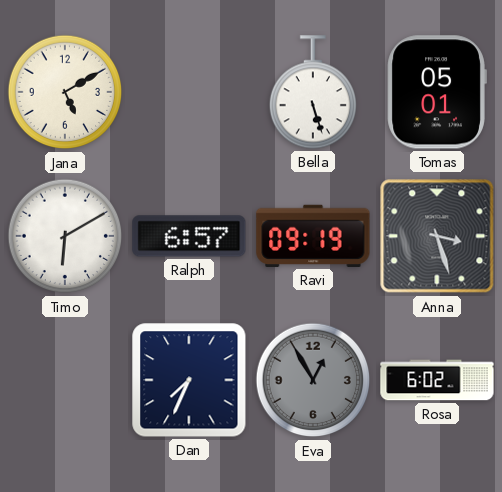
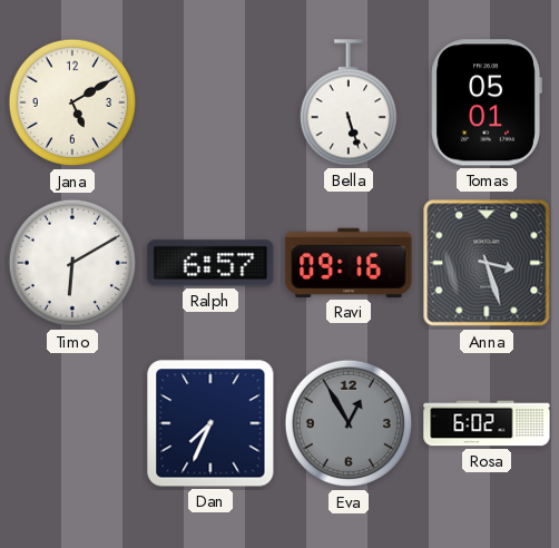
Ravi: 09:19 -> 09:16
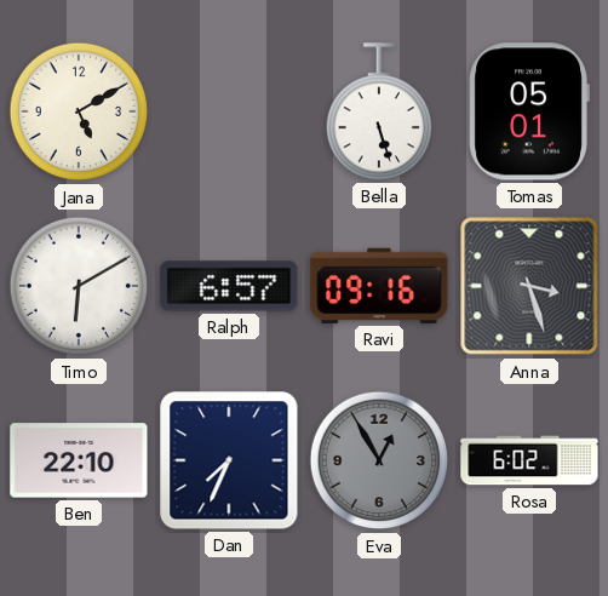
Ben: none -> 22:10
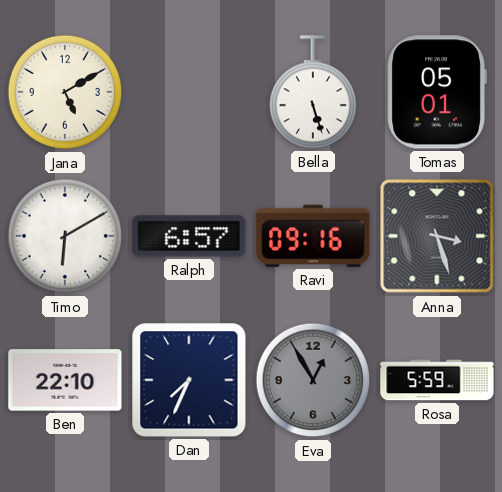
Rosa: 6:02 -> 5:59
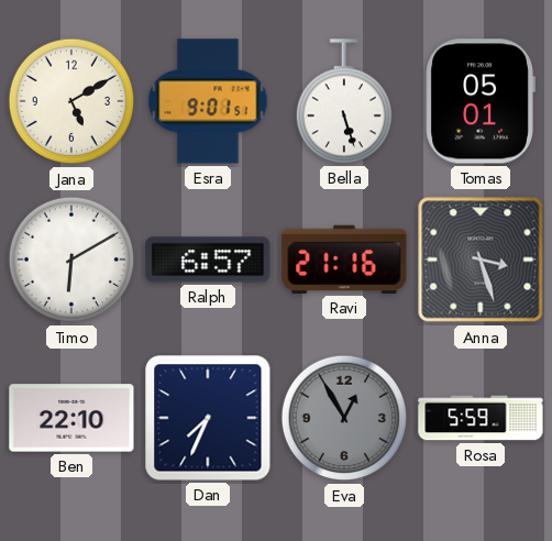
Esra: none -> 9:01
Ravi: 09:16 -> 21:16
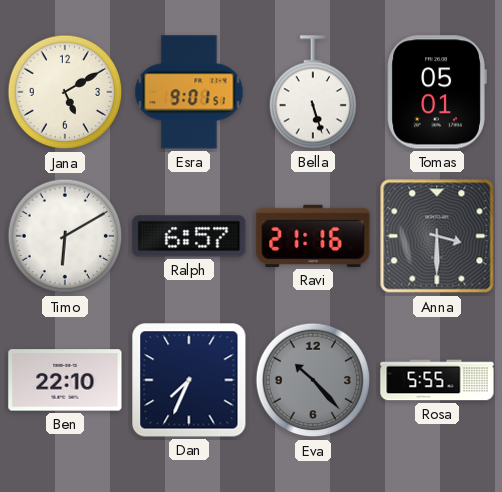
Anna: 3:27 -> 3:30
Eva: 12:55 -> 10:23
Rosa: 5:59 -> 5:55
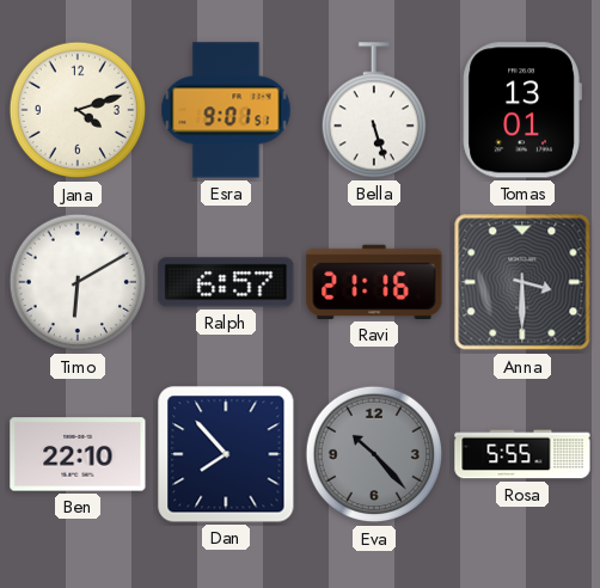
Jana: 5:10 -> 4:12
Tomas: 05:01 -> 13:01
Dan: 7:34 -> 7:53
